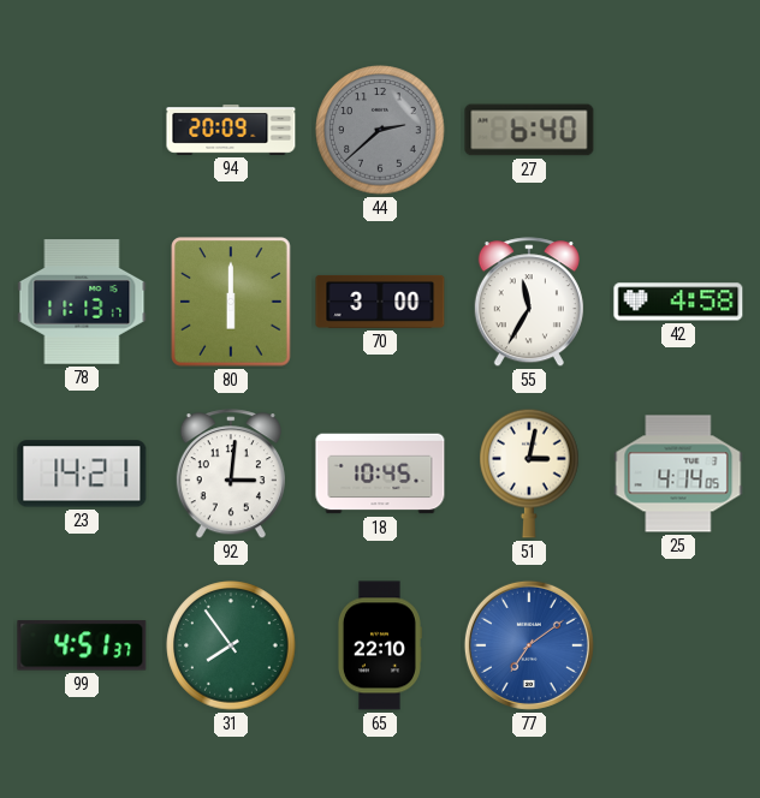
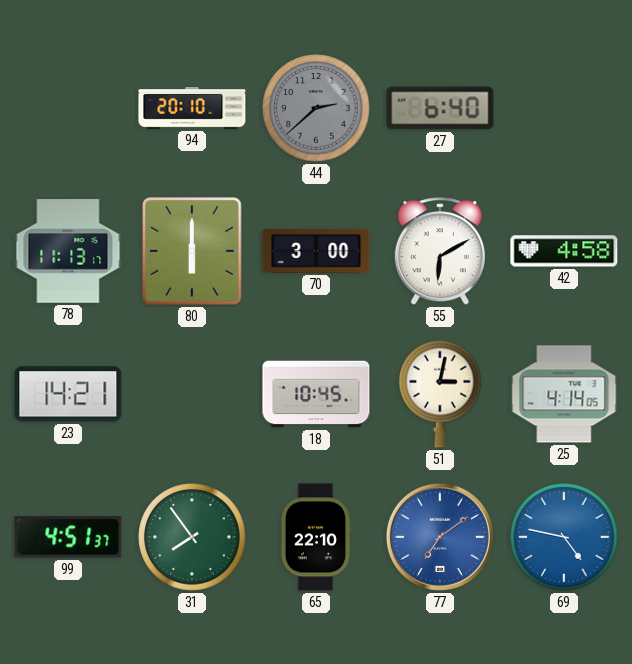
94: 20:09 -> 20:10
55: 11:35 -> 6:10
92: 3:01 -> none
69: none -> 4:47
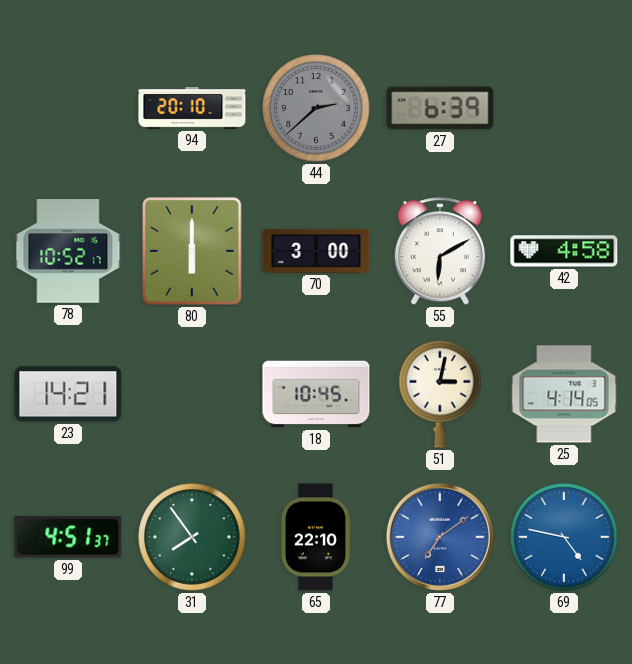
27: 6:40 -> 6:39
78: 11:13 -> 10:52
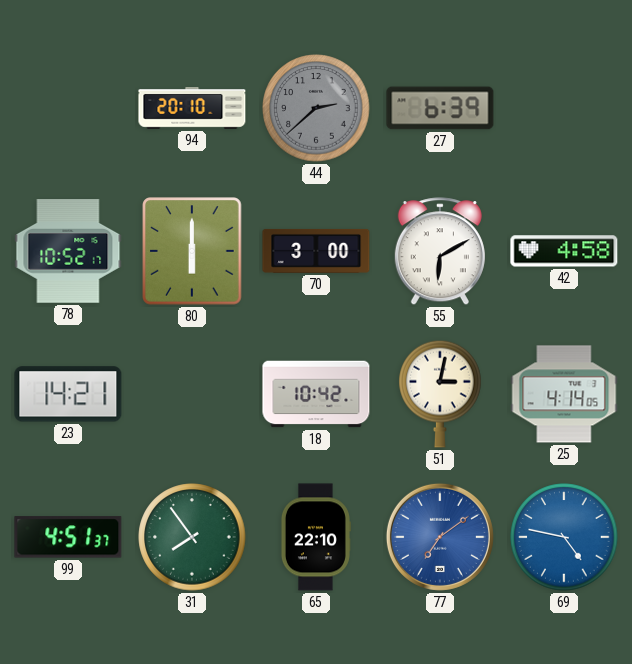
18: 10:45 -> 10:42
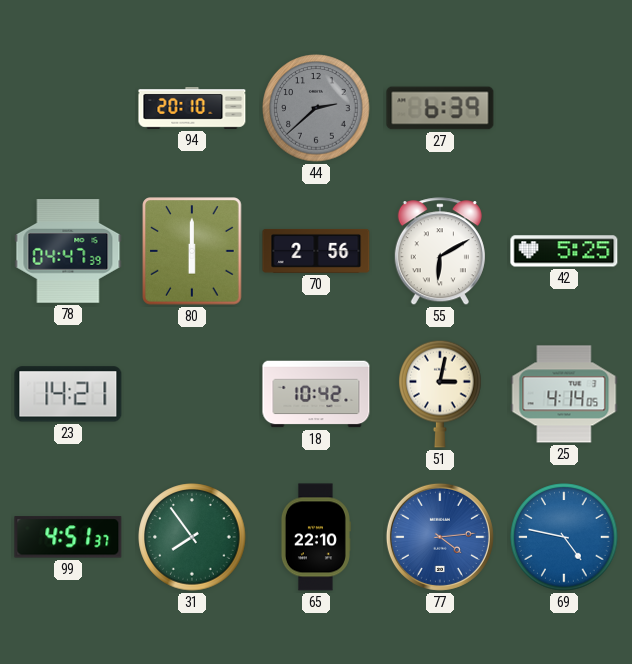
78: 10:52 -> 04:47
70: 3:00 -> 2:56
42: 4:58 -> 5:25
77: 7:09 -> 4:14
